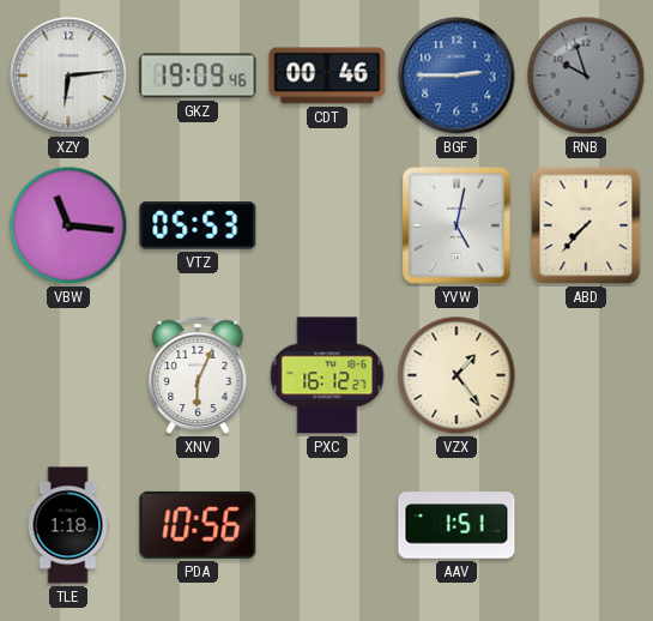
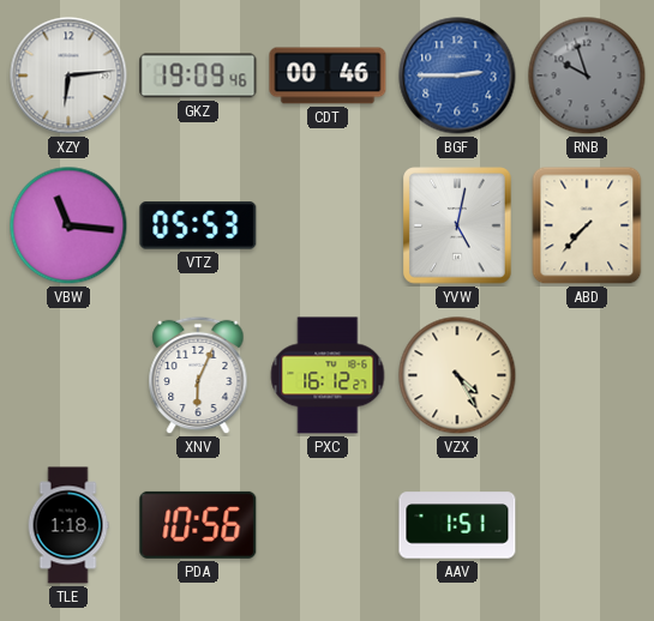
VZX: 1:24 -> 4:25
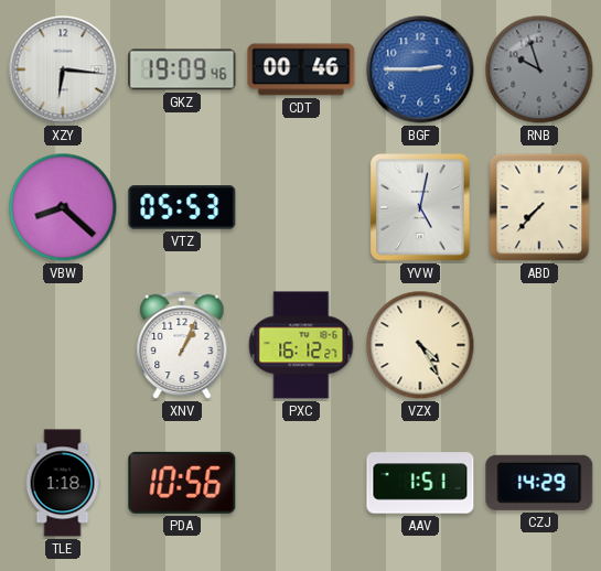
XZY: 6:14 -> 6:16
VBW: 11:16 -> 8:22
XNV: 6:04 -> 1:04
CZJ: none -> 14:29
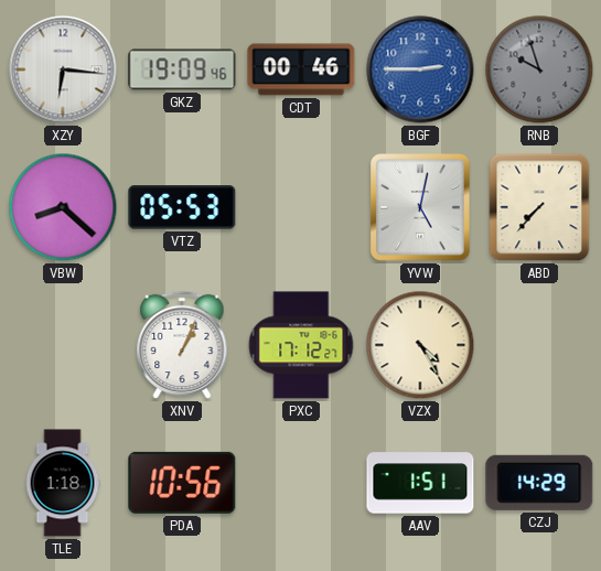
PXC: 16:12 -> 17:12
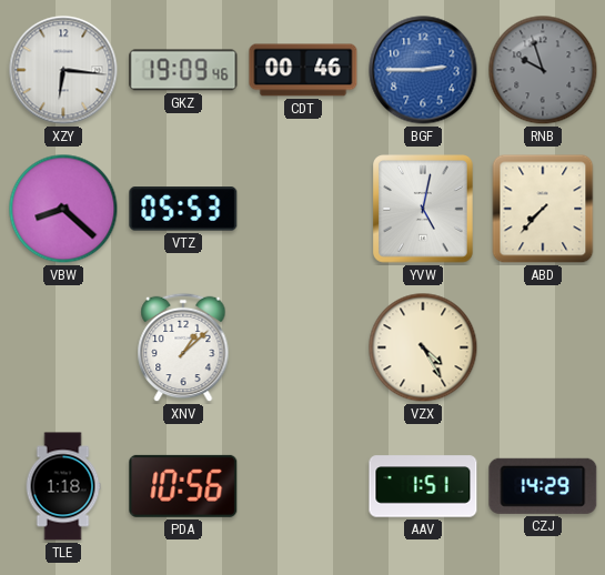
XNV: 1:04 -> 1:08
PXC: 17:12 -> none
